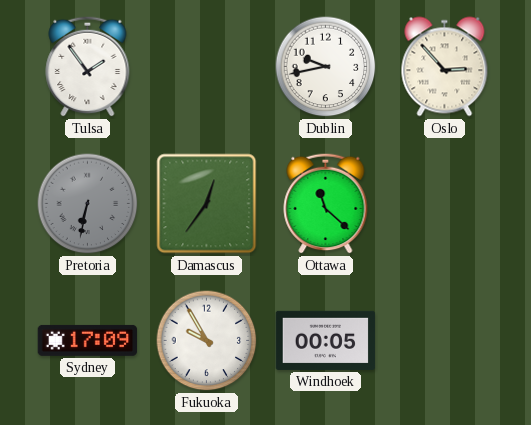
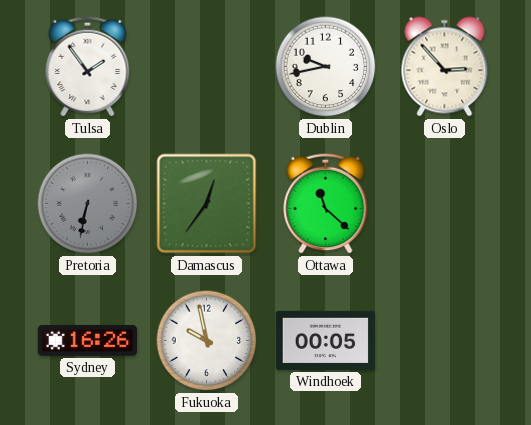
Sydney: 17:09 -> 16:26
Fukuoka: 9:55 -> 9:58
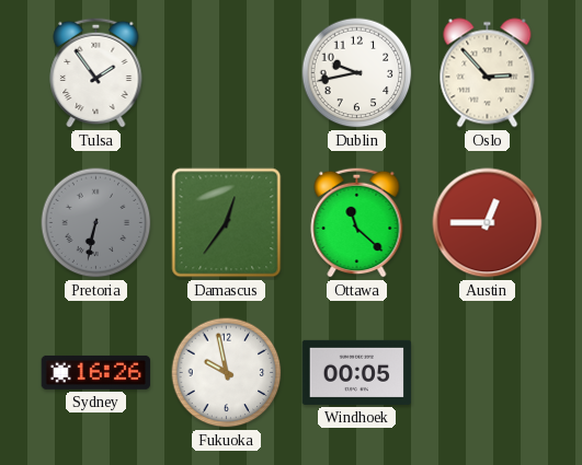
Austin: none -> 12:45
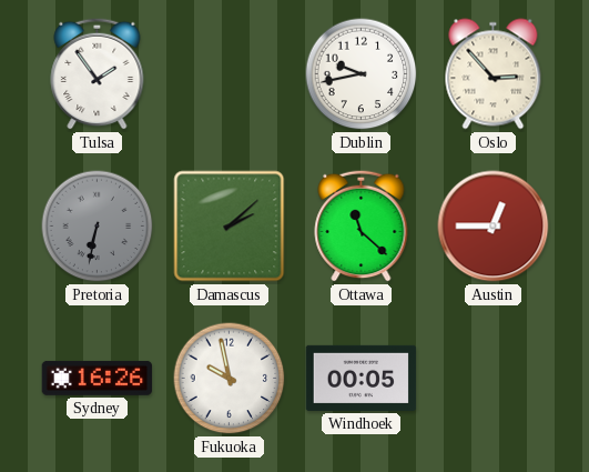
Damascus: 12:36 -> 2:08
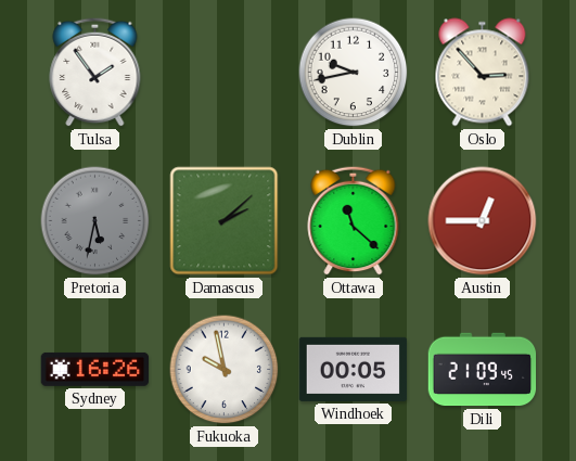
Pretoria: 6:32 -> 5:32
Dili: none -> 21:09
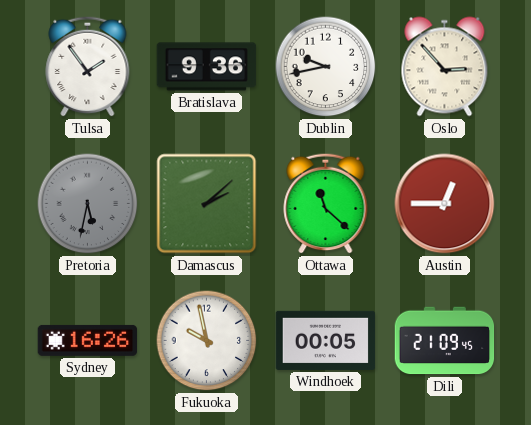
Bratislava: none -> 9:36
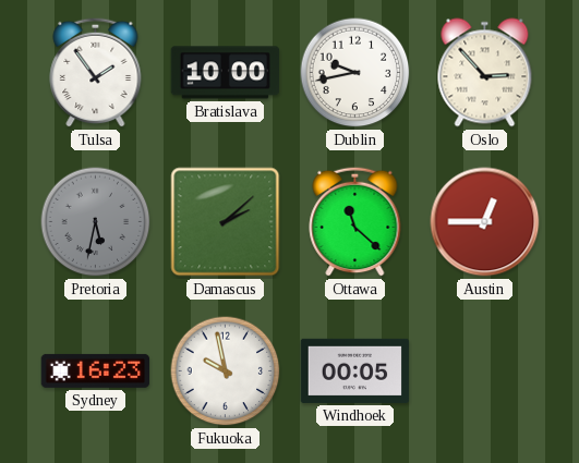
Bratislava: 9:36 -> 10:00
Sydney: 16:26 -> 16:23
Dili: 21:09 -> none
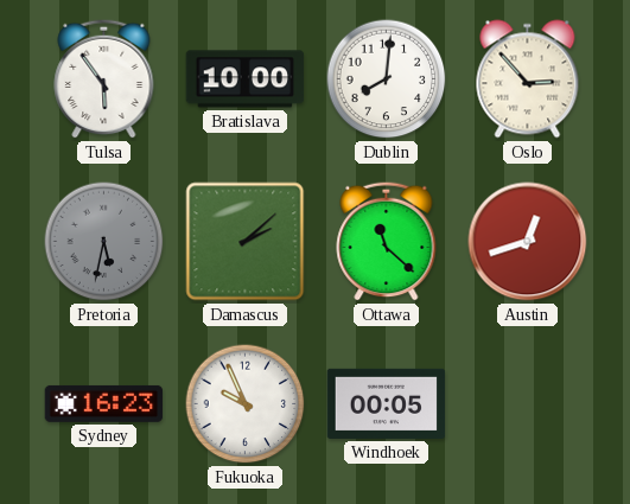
Tulsa: 1:54 -> 5:54
Dublin: 9:43 -> 8:01
Austin: 12:45 -> 12:42
Fukuoka: 9:58 -> 9:56
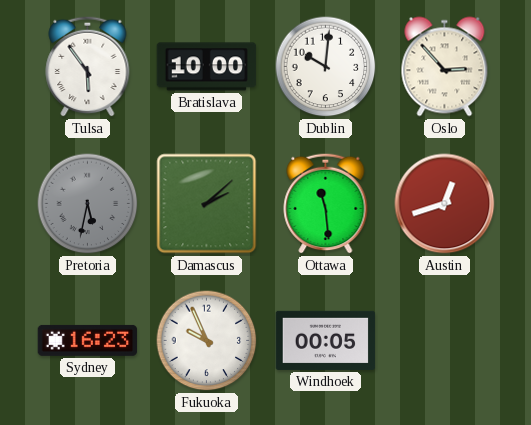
Dublin: 8:01 -> 10:01
Ottawa: 11:22 -> 11:29
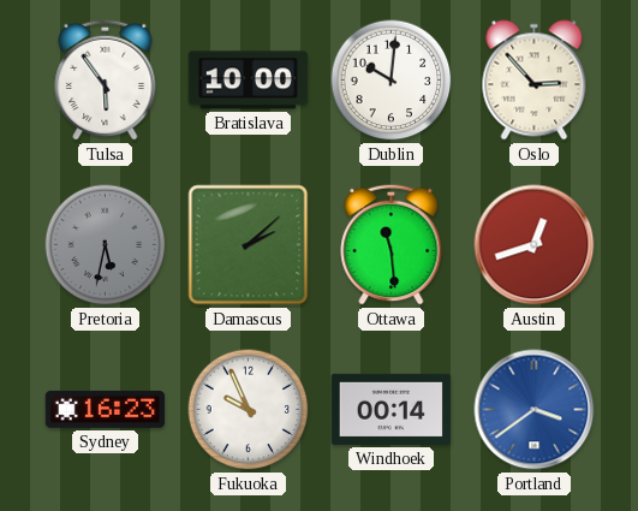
Windhoek: 00:05 -> 00:14
Portland: none -> 3:39
